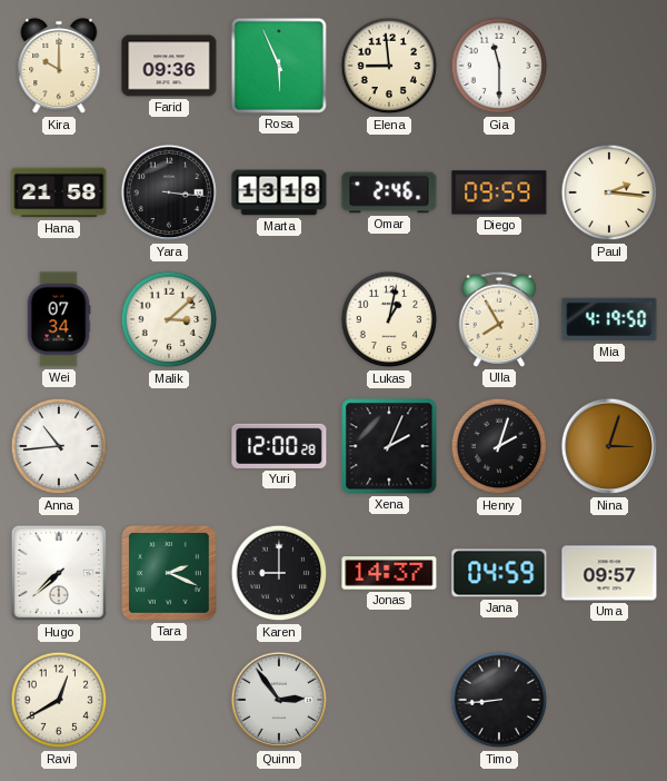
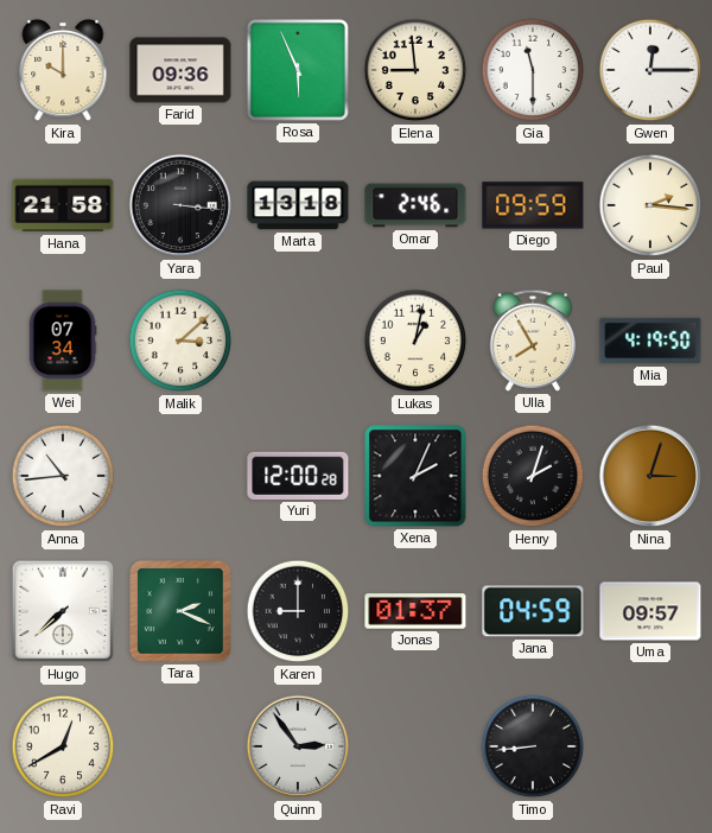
Gwen: none -> 12:15
Jonas: 14:37 -> 01:37
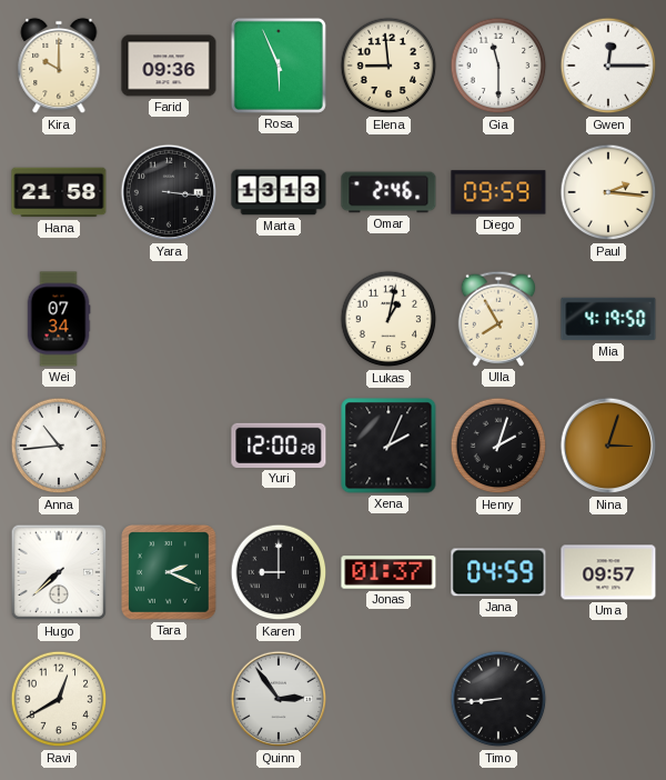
Marta: 13:18 -> 13:13
Malik: 3:08 -> none
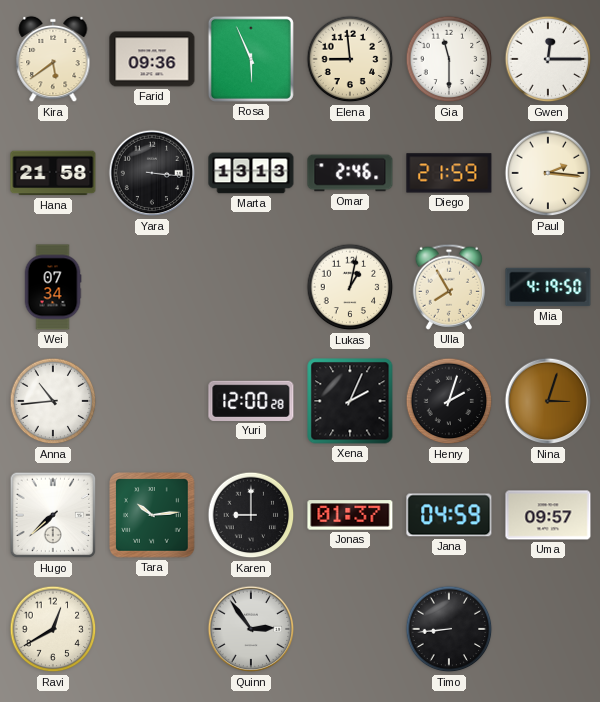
Kira: 10:00 -> 5:39
Diego: 09:59 -> 21:59
Tara: 2:19 -> 10:14
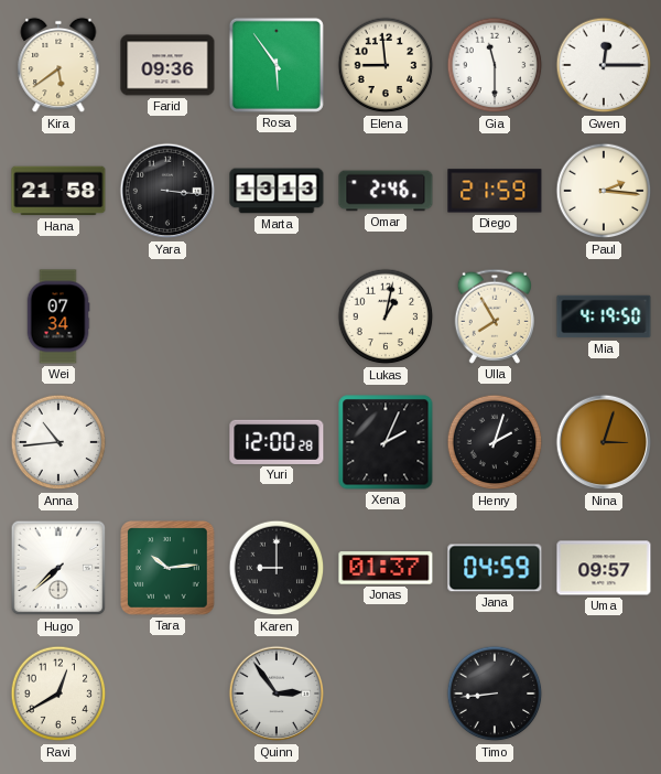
Rosa: 5:56 -> 5:54
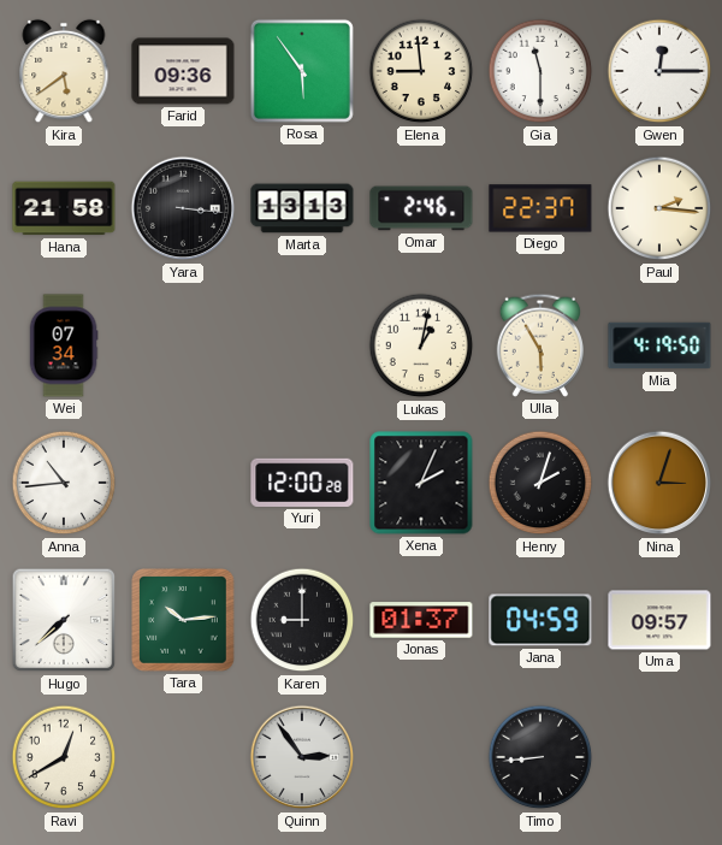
Diego: 21:59 -> 22:37
Ulla: 7:55 -> 5:55
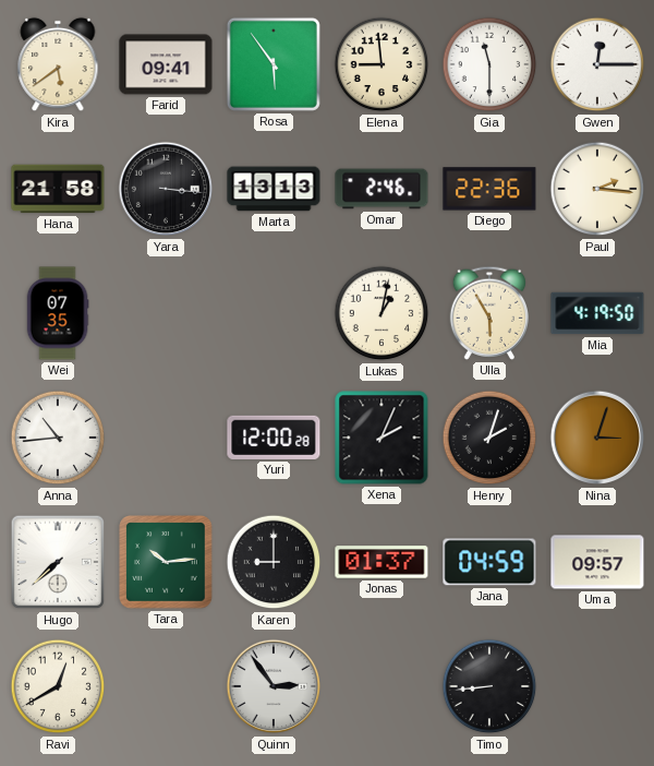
Farid: 09:36 -> 09:41
Diego: 22:37 -> 22:36
Wei: 07:34 -> 07:35
